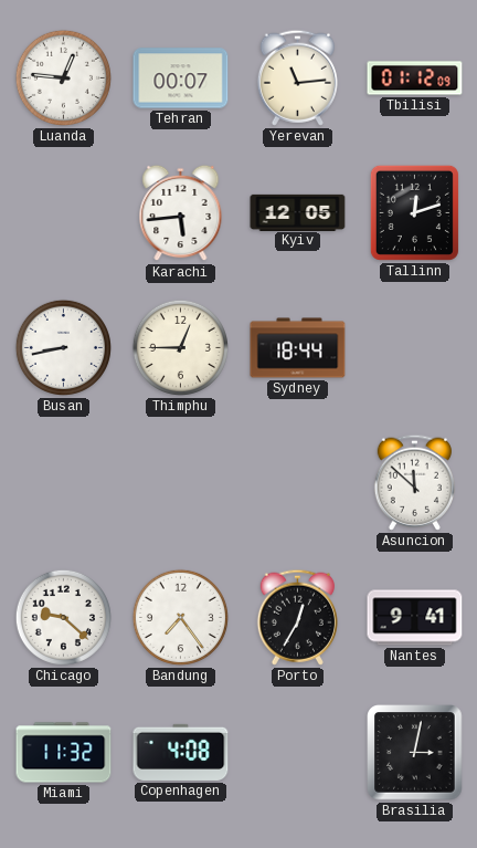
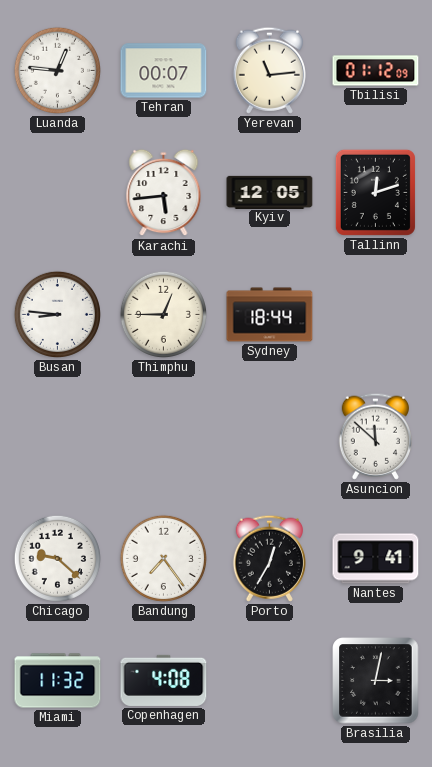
Busan: 8:43 -> 8:46
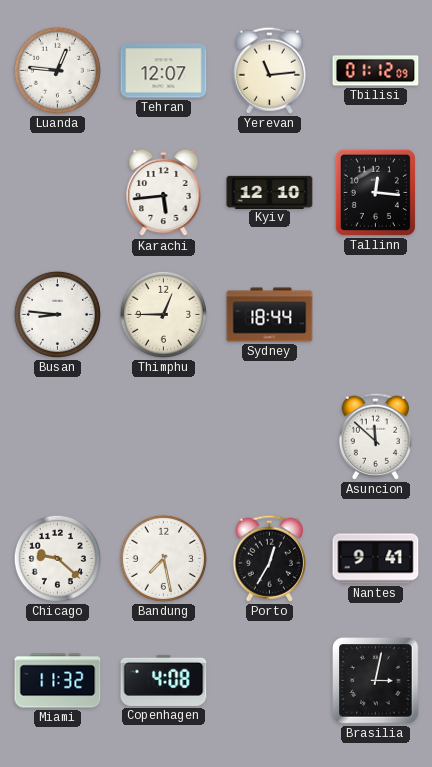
Tehran: 00:07 -> 12:07
Kyiv: 12:05 -> 12:10
Tallinn: 12:12 -> 12:16
Bandung: 7:24 -> 7:28
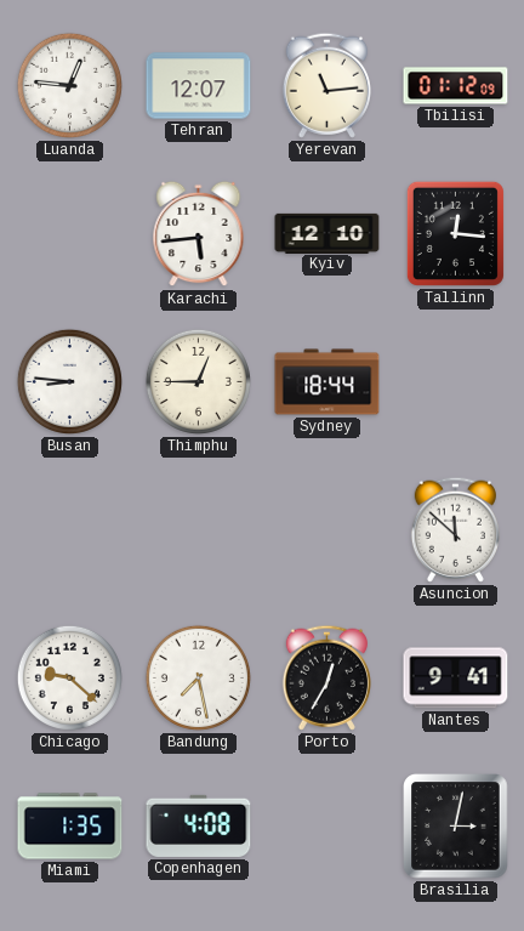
Miami: 11:32 -> 1:35
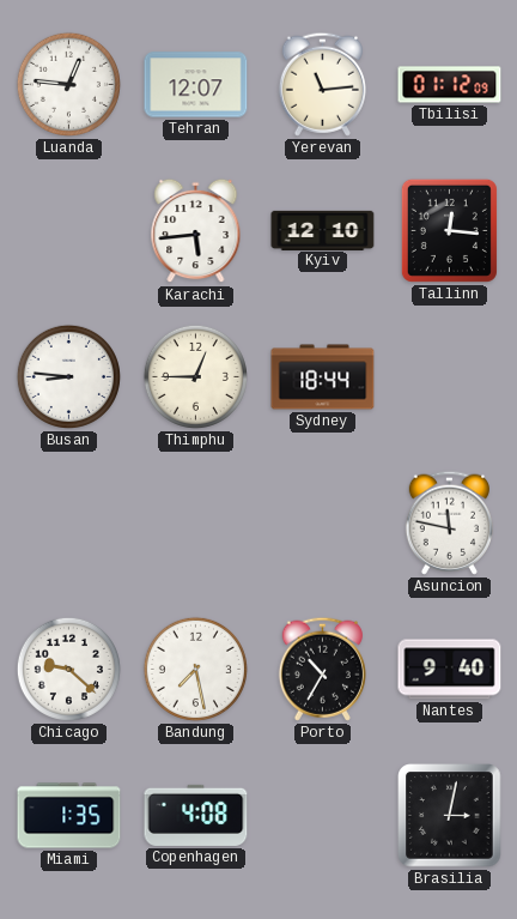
Asuncion: 11:52 -> 11:47
Porto: 12:35 -> 10:35
Nantes: 9:41 -> 9:40
